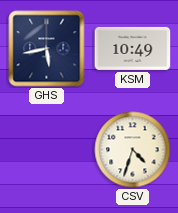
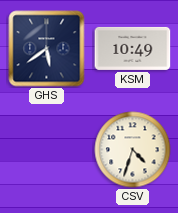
GHS: 5:43 -> 5:39
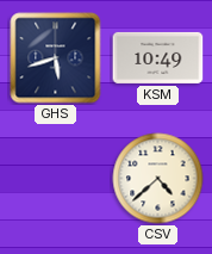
GHS: 5:39 -> 5:42
CSV: 4:33 -> 4:38
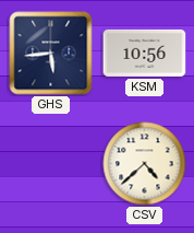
GHS: 5:42 -> 5:44
KSM: 10:49 -> 10:56
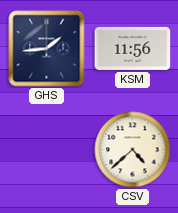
GHS: 5:44 -> 1:44
KSM: 10:56 -> 11:56
